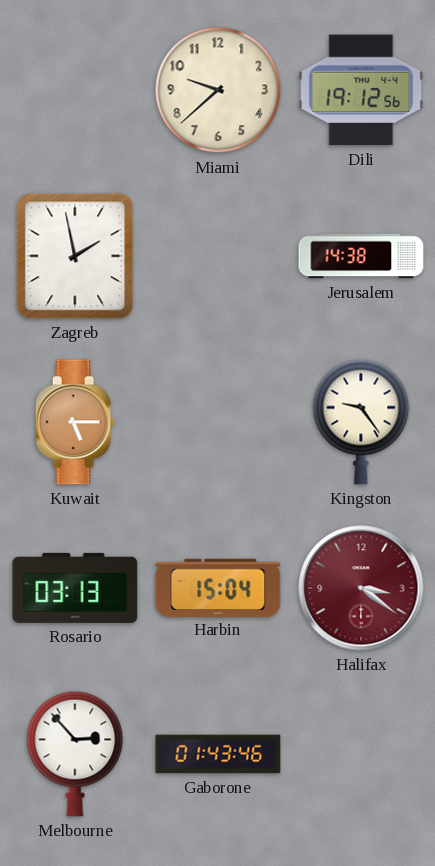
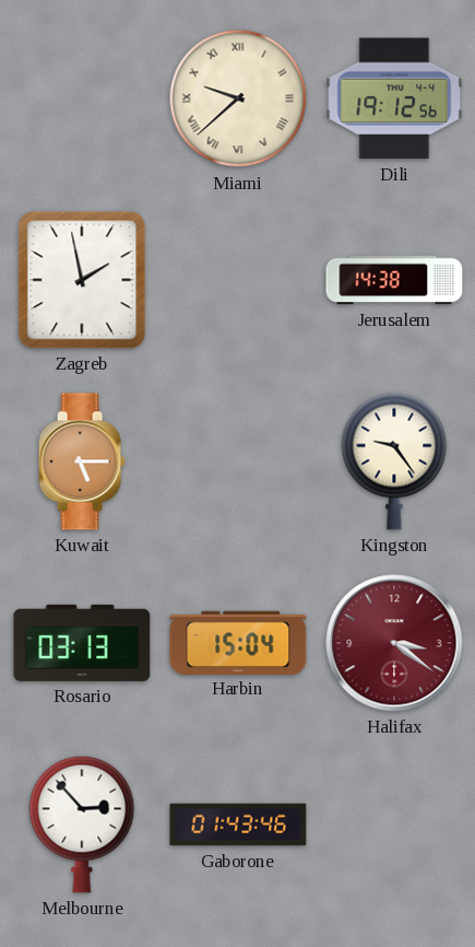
Miami numerals: Arabic -> Roman
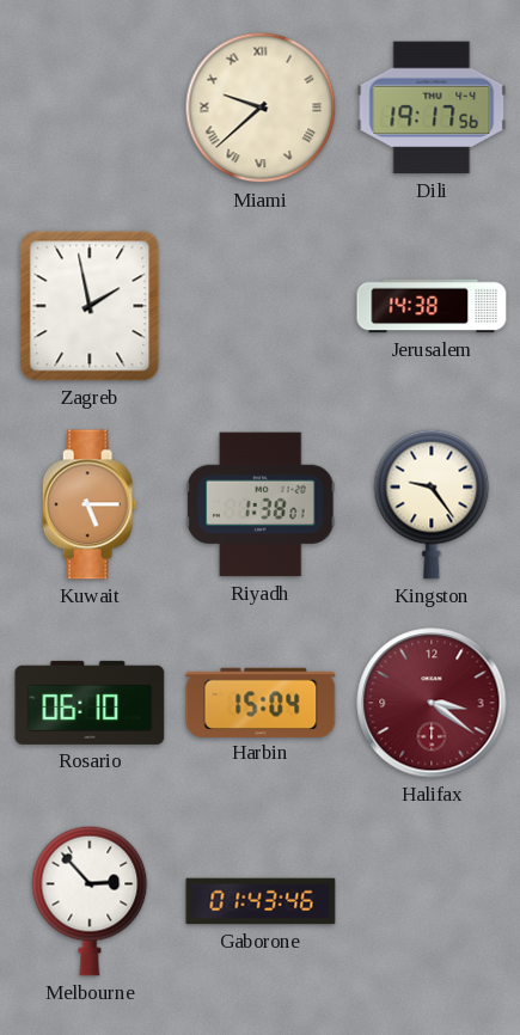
Dili: 19:12 -> 19:17
Riyadh: none -> 1:38
Rosario: 03:13 -> 06:10
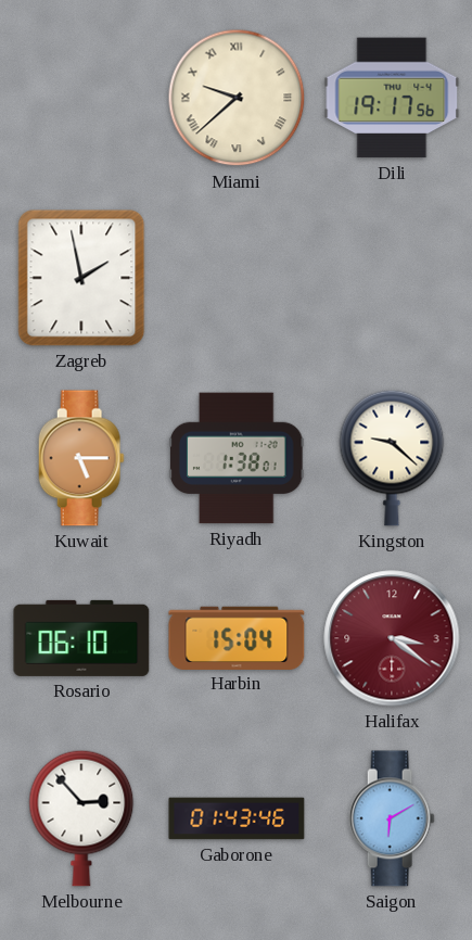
Jerusalem: 14:38 -> none
Kingston: 9:24 -> 9:22
Saigon: none -> 6:10
